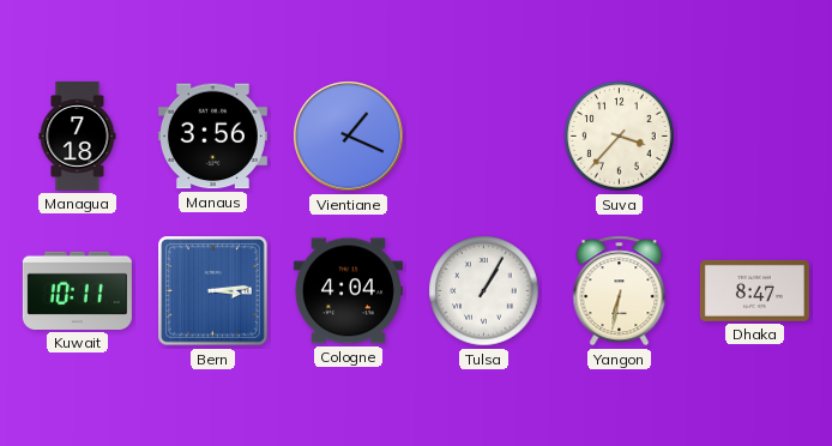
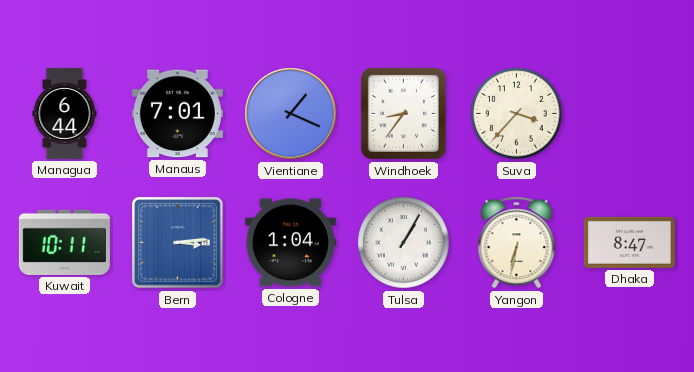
Managua: 7:18 -> 6:44
Manaus: 3:56 -> 7:01
Windhoek: none -> 8:36
Cologne: 4:04 -> 1:04
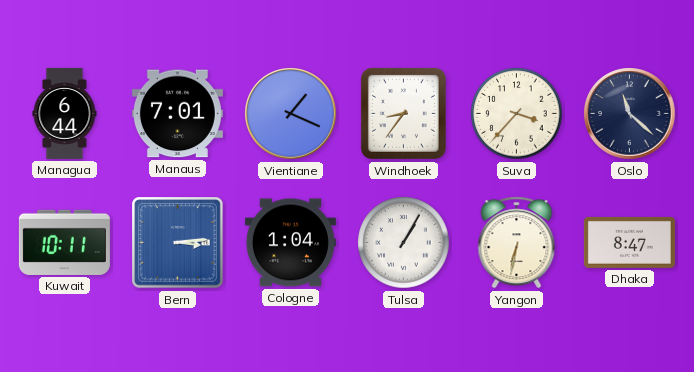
Oslo: none -> 11:22
